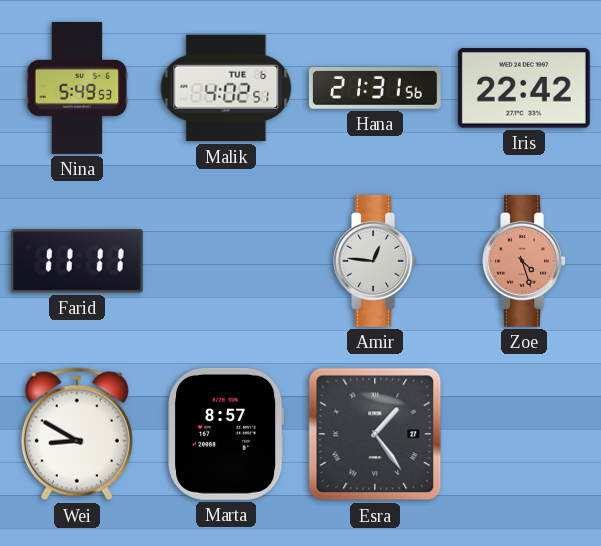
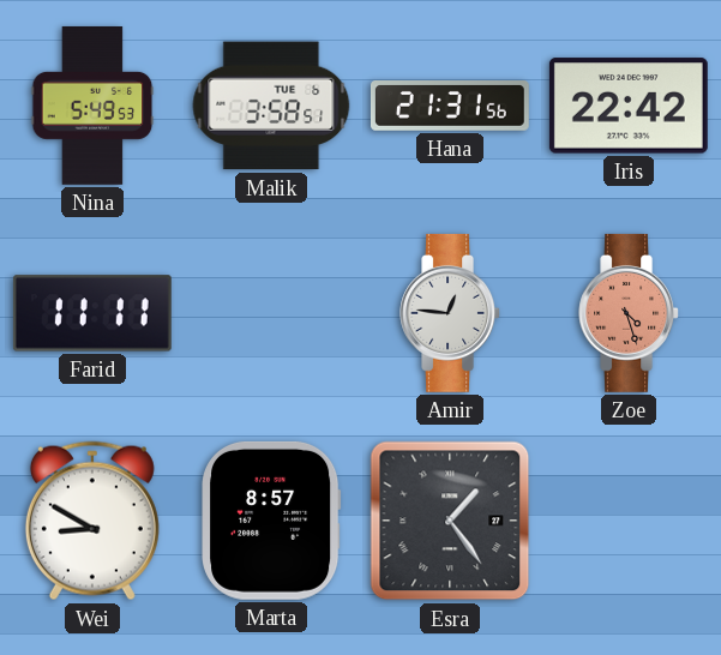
Malik: 4:02 -> 3:58
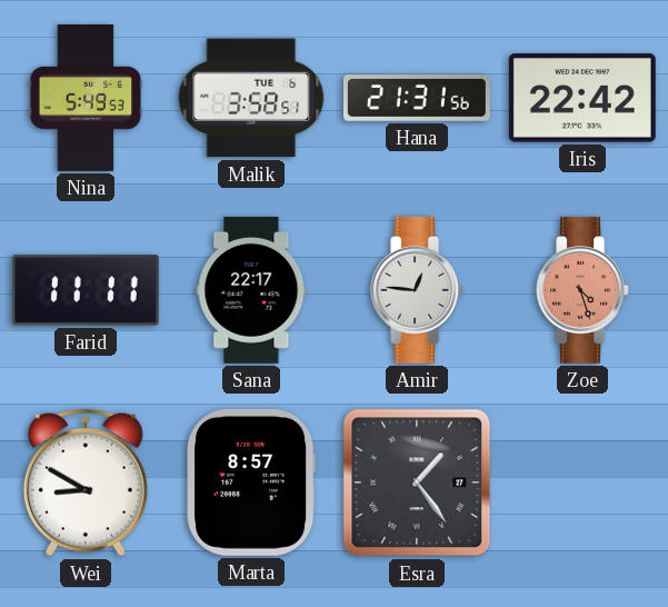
Sana: none -> 22:17
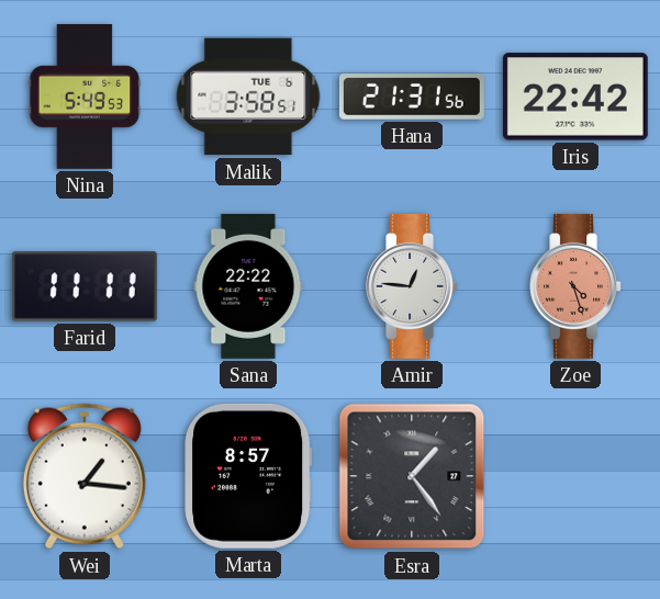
Sana: 22:17 -> 22:22
Wei: 8:50 -> 1:16
